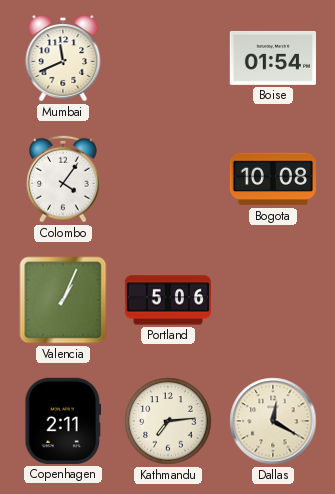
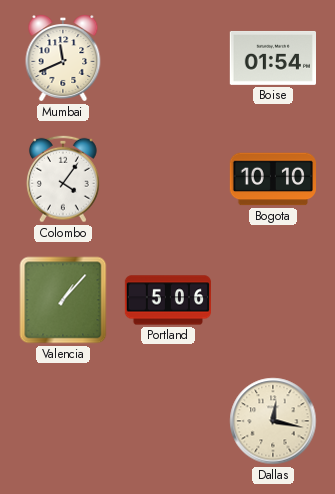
Bogota: 10:08 -> 10:10
Valencia: 1:04 -> 1:07
Copenhagen: 2:11 -> none
Kathmandu: 7:14 -> none
Dallas: 12:20 -> 12:17
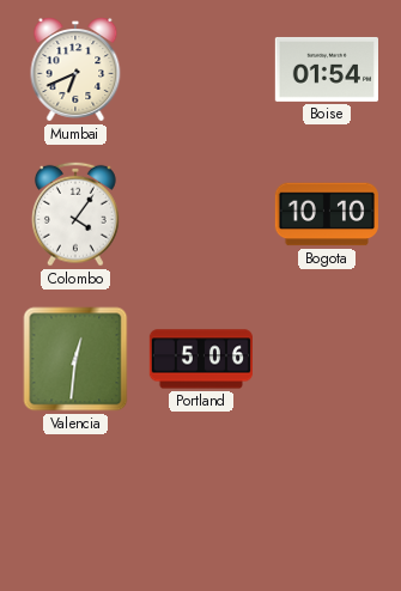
Mumbai: 11:41 -> 6:41
Valencia: 1:07 -> 12:31
Dallas: 12:17 -> none
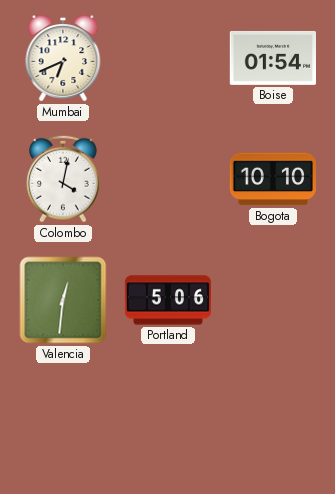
Colombo: 4:06 -> 4:02
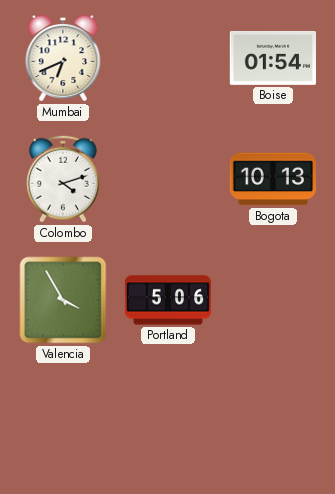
Colombo: 4:02 -> 4:12
Bogota: 10:10 -> 10:13
Valencia: 12:31 -> 3:55
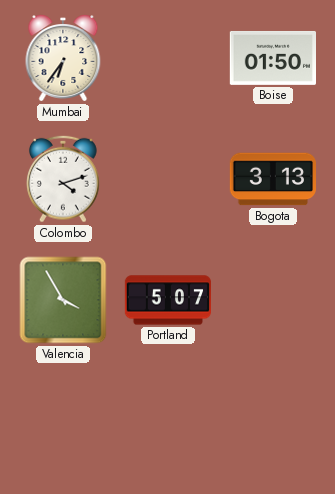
Mumbai: 6:41 -> 6:36
Boise: 01:54 -> 01:50
Bogota: 10:13 -> 3:13
Portland: 5:06 -> 5:07
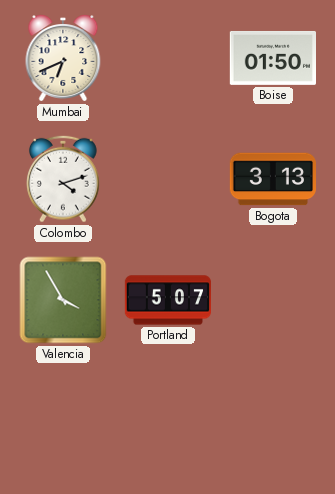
Mumbai: 6:36 -> 6:41
